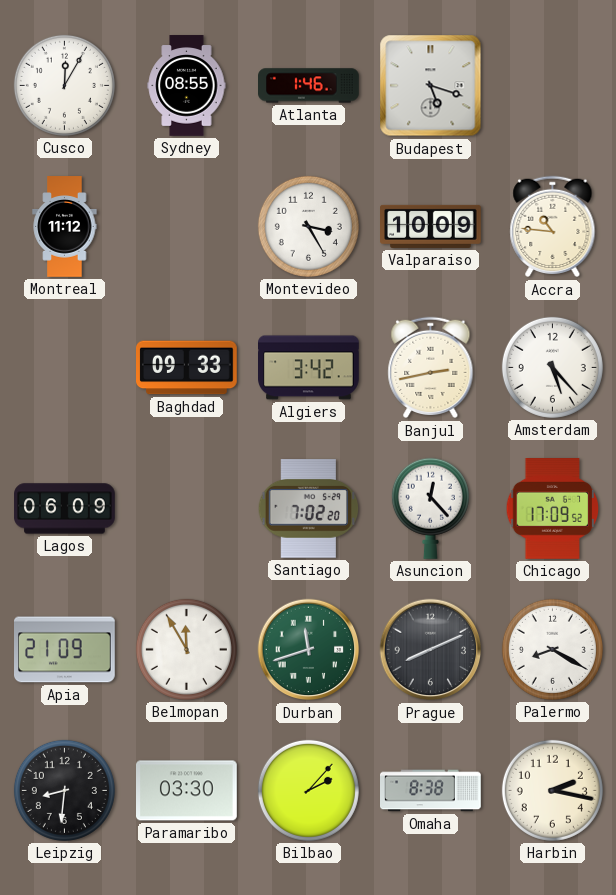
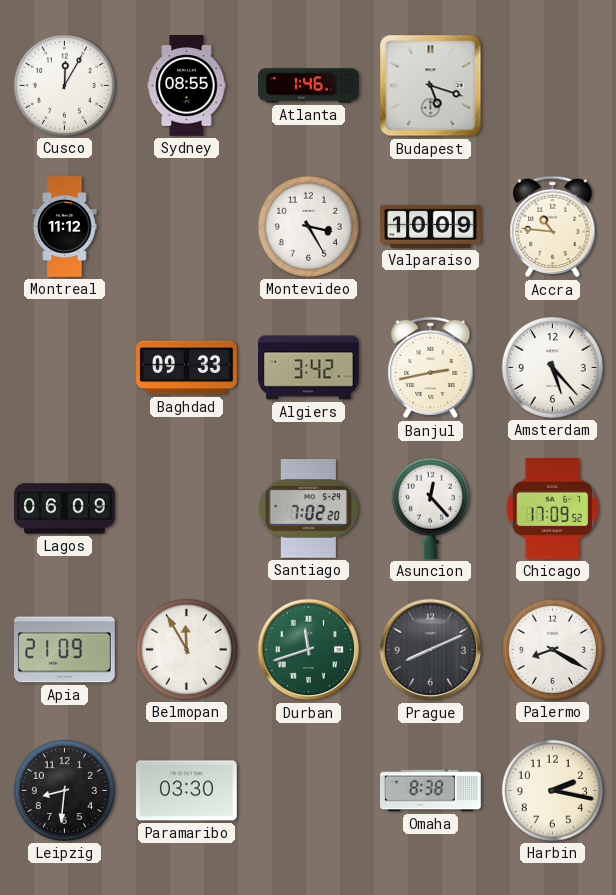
Bilbao: 2:07 -> none
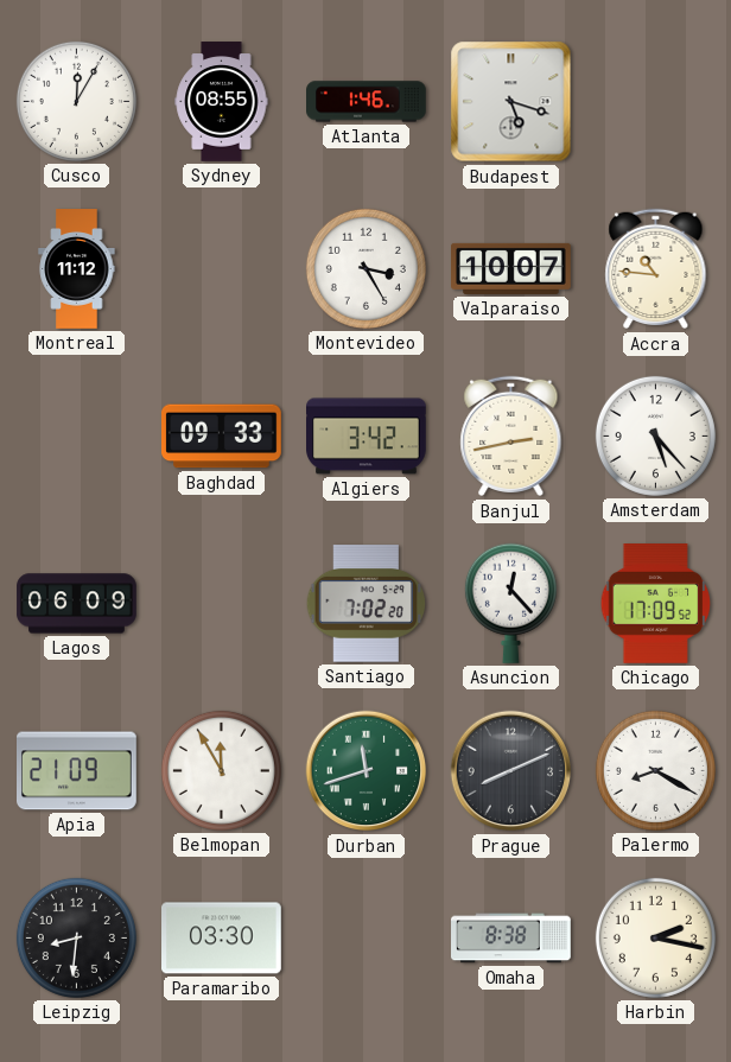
Valparaiso: 10:09 -> 10:07
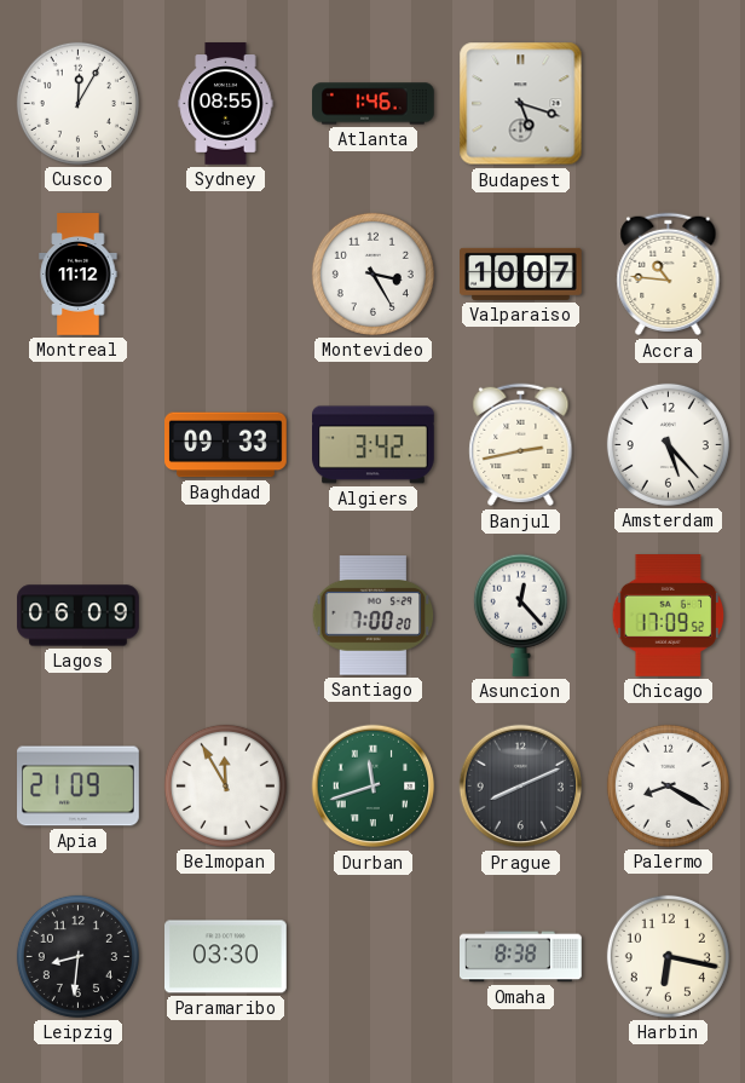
Santiago: 7:02 -> 7:00
Harbin: 2:17 -> 6:17
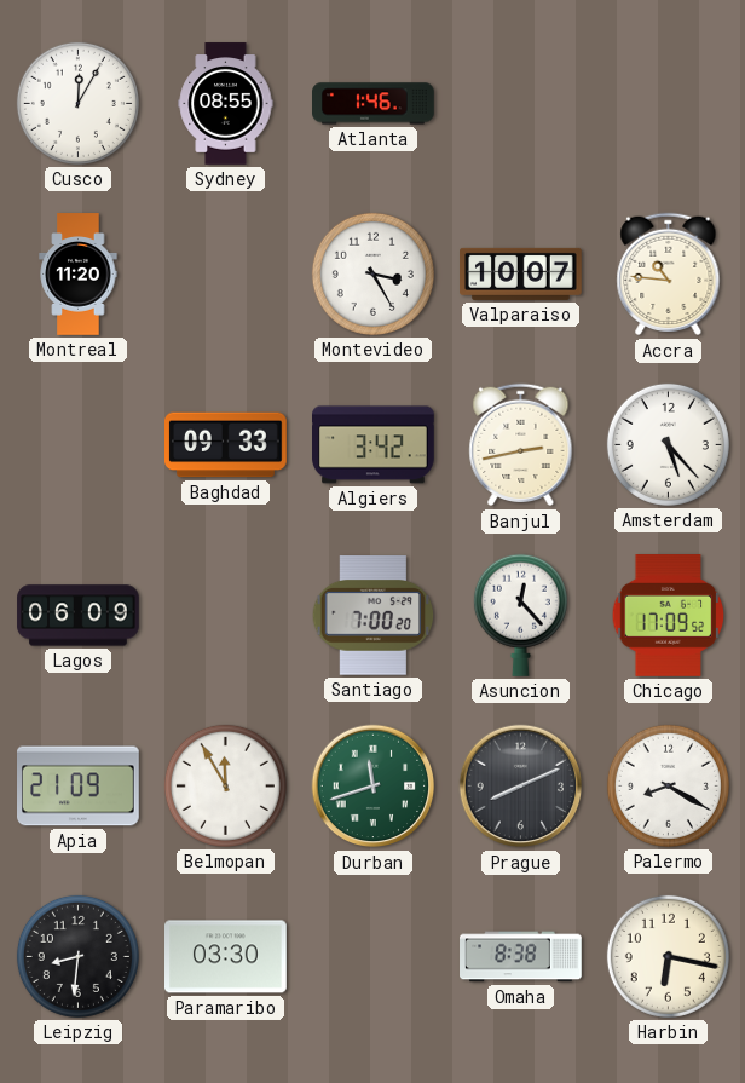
Budapest: 5:18 -> none
Montreal: 11:12 -> 11:20
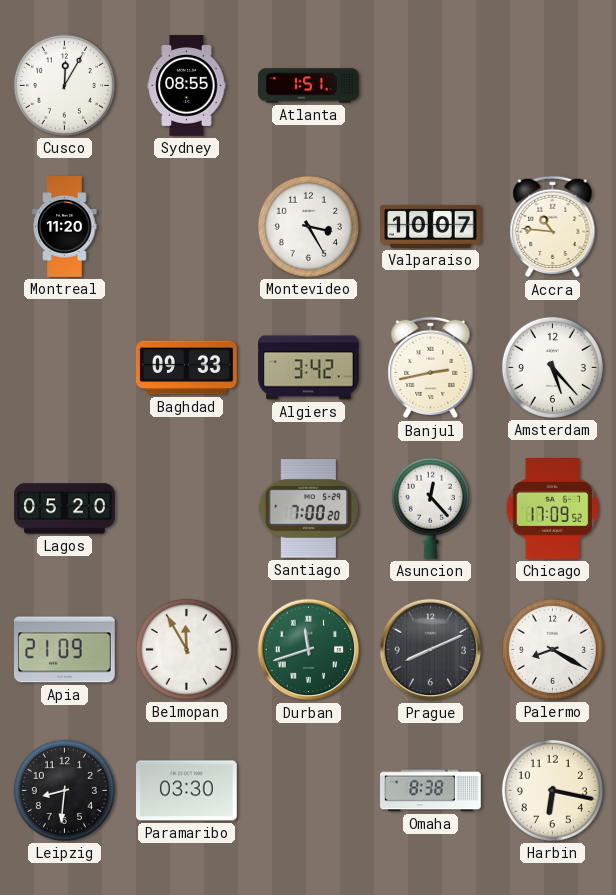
Atlanta: 1:46 -> 1:51
Lagos: 06:09 -> 05:20
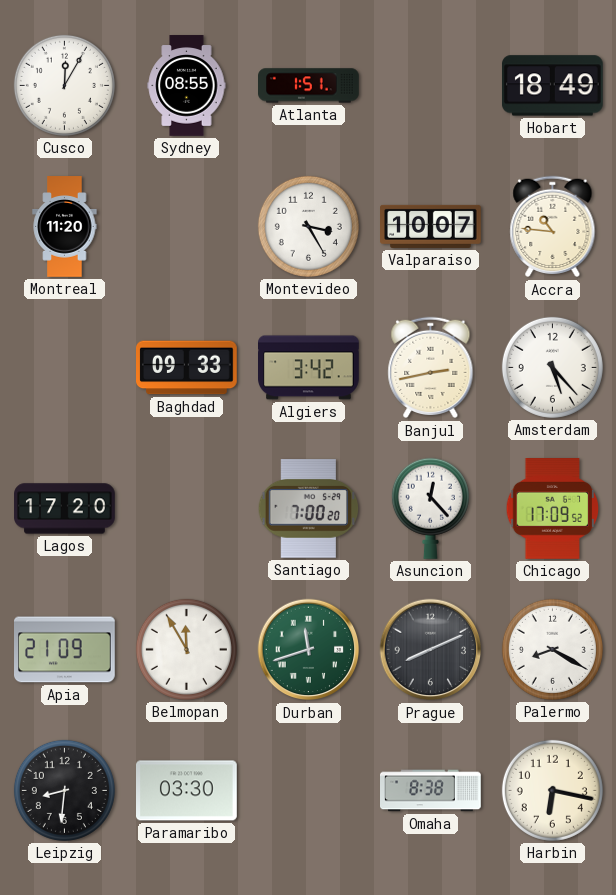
Hobart: none -> 18:49
Lagos: 05:20 -> 17:20
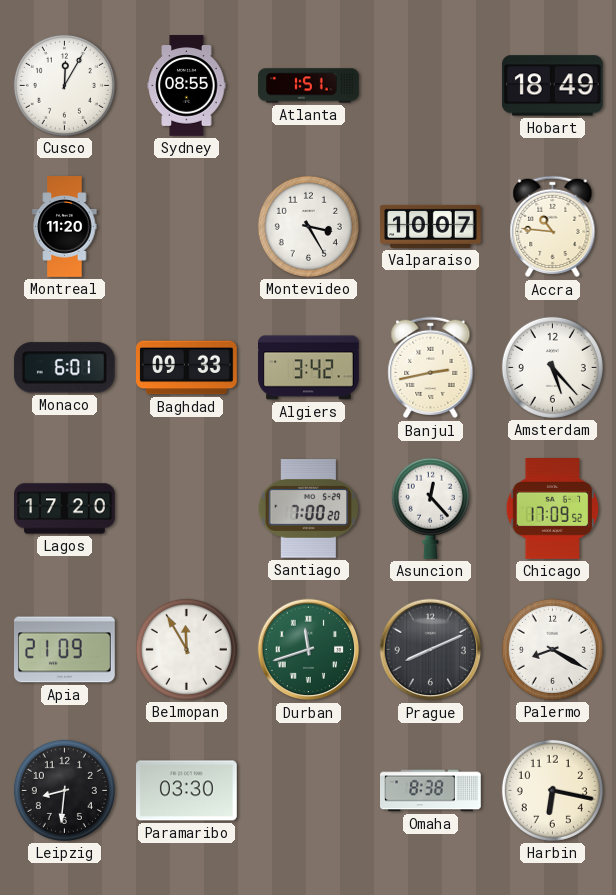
Monaco: none -> 6:01
